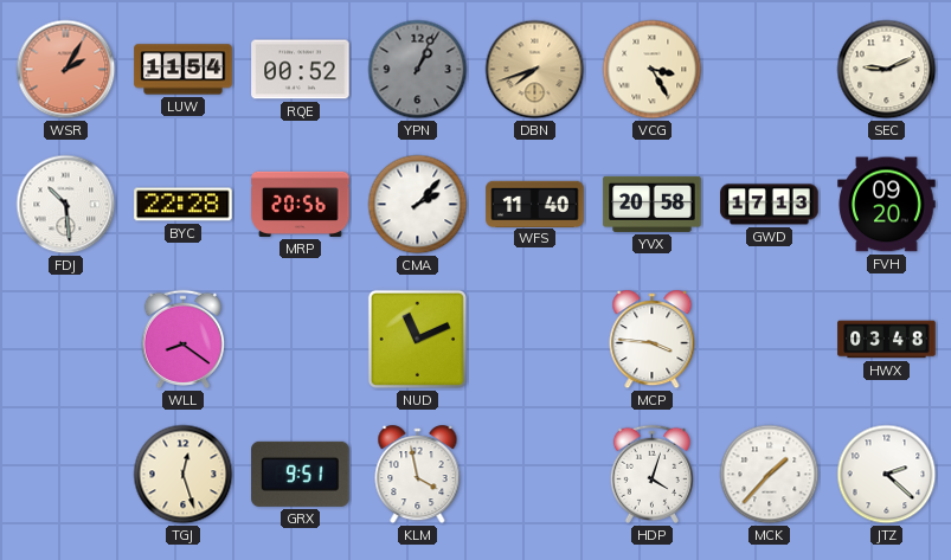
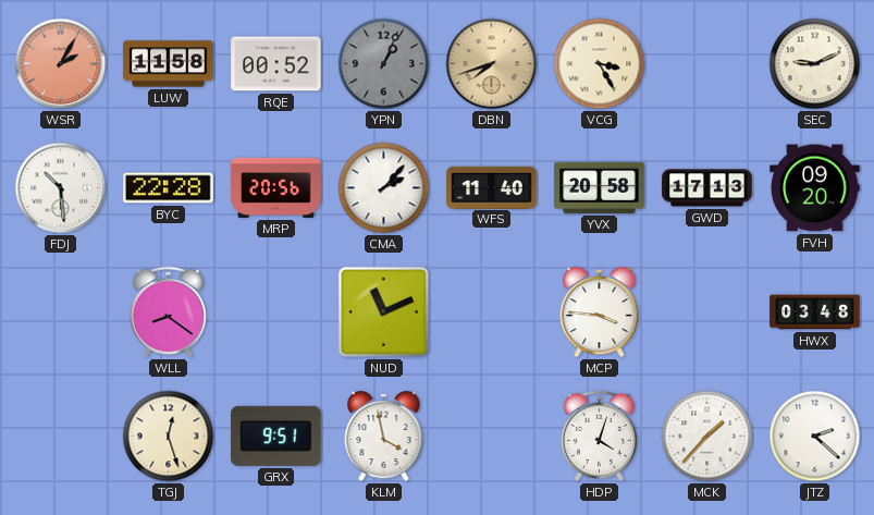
LUW: 11:54 -> 11:58
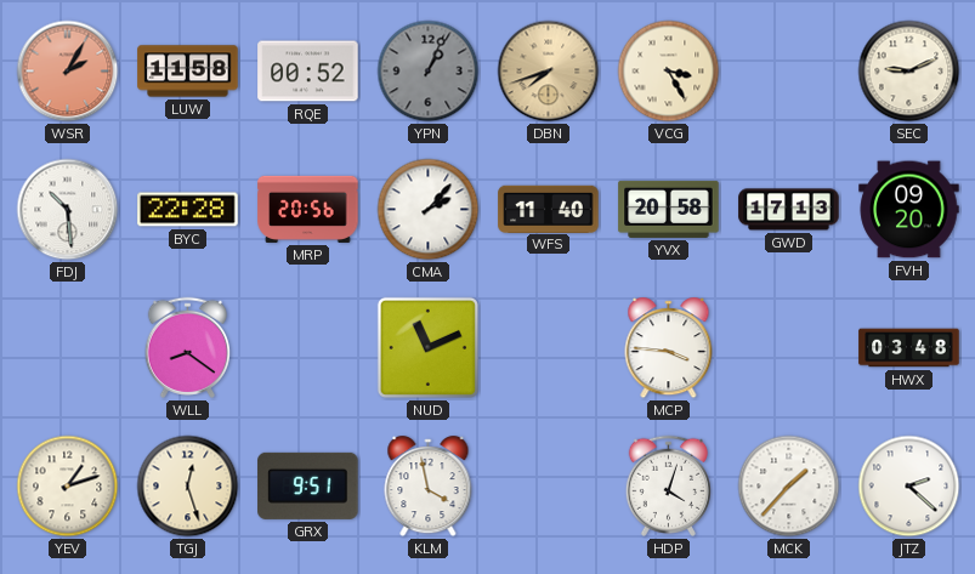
YEV: none -> 1:12
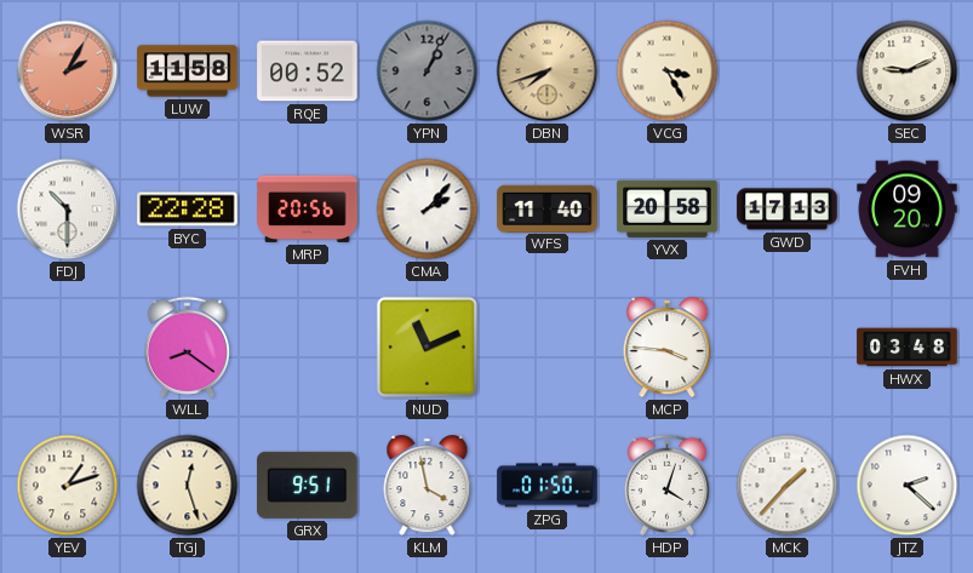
FDJ: 10:29 -> 10:30
ZPG: none -> 01:50
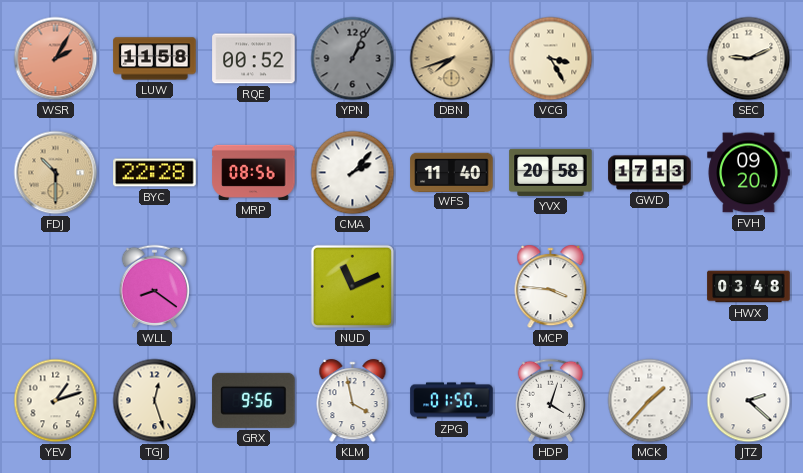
FDJ dial: white -> champagne
MRP: 20:56 -> 08:56
GRX: 9:51 -> 9:56
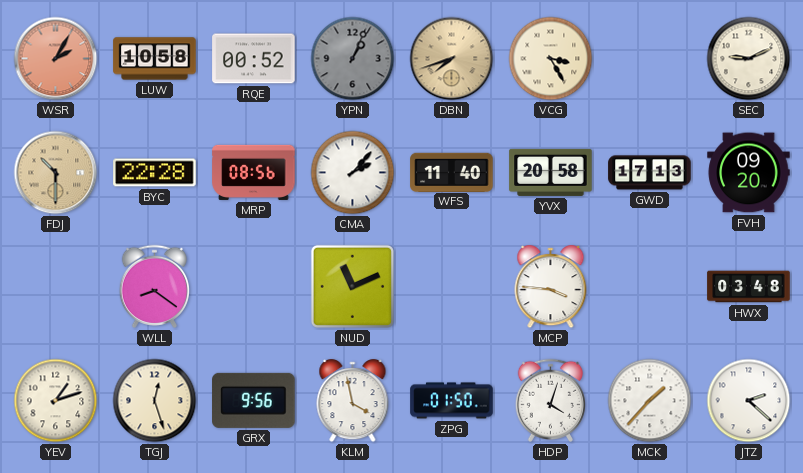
LUW: 11:58 -> 10:58
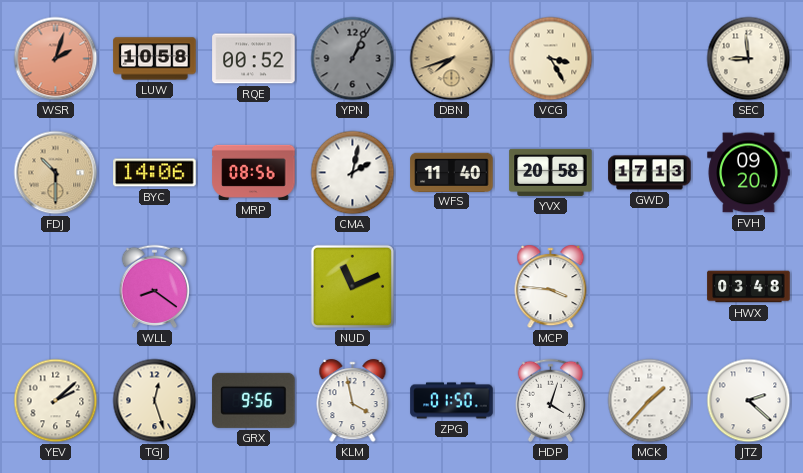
WSR: 2:05 -> 2:03
SEC: 9:11 -> 8:59
BYC: 22:28 -> 14:06
CMA: 2:07 -> 2:02
YEV: 1:12 -> 2:08
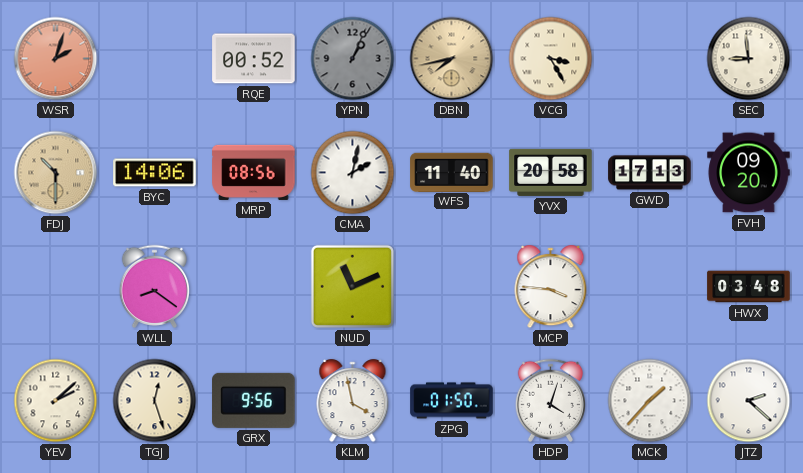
LUW: 10:58 -> none
DBN: 7:42 -> 7:43
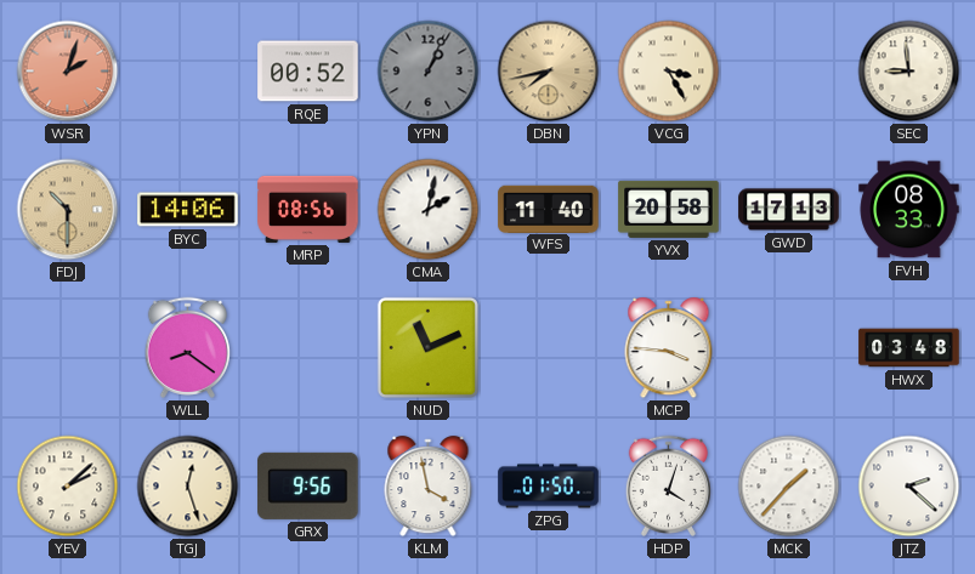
FVH: 09:20 -> 08:33
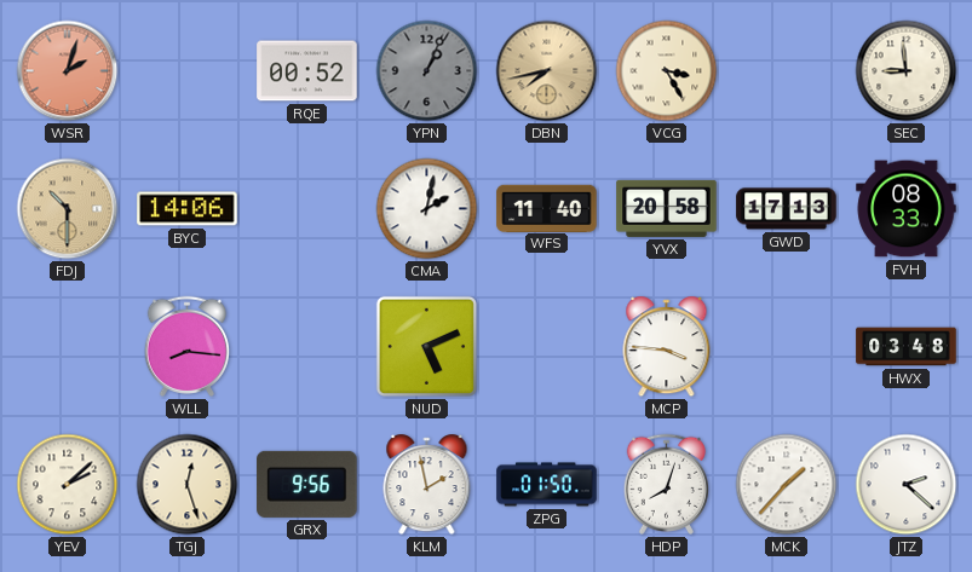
MRP: 08:56 -> none
WLL: 8:21 -> 8:16
NUD: 11:11 -> 5:11
KLM: 3:58 -> 1:58
HDP: 4:03 -> 8:03
